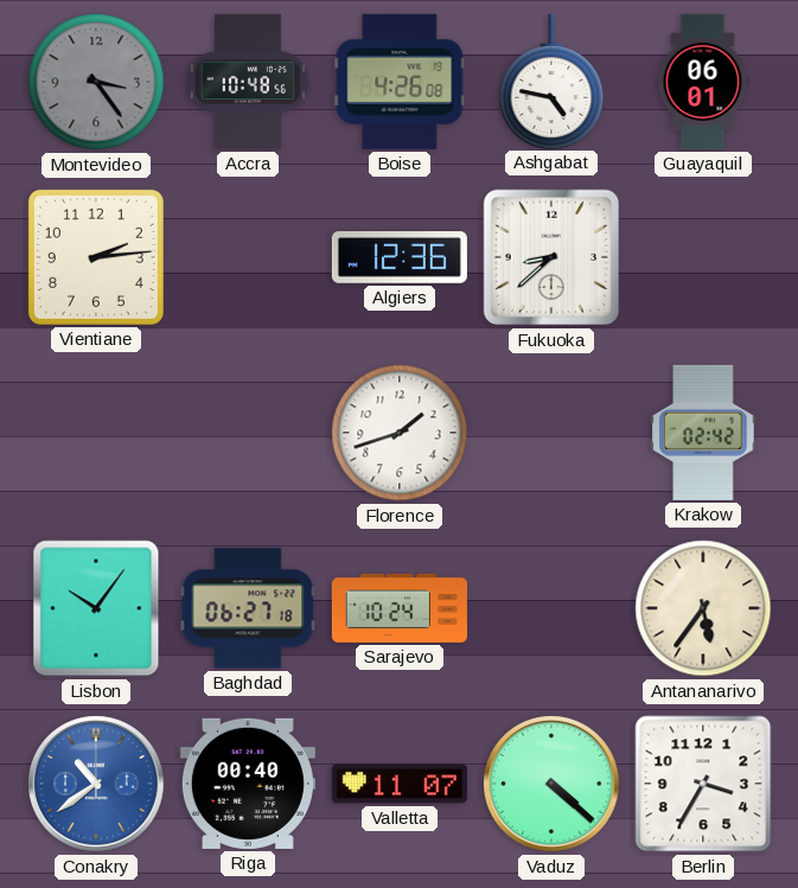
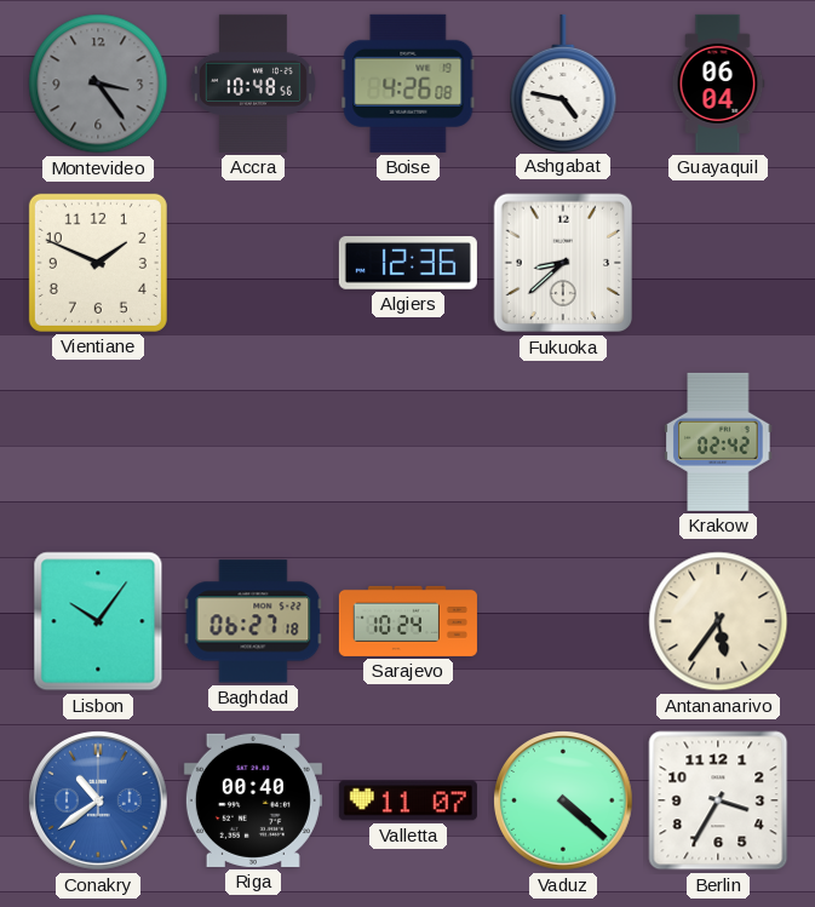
Guayaquil: 06:01 -> 06:04
Vientiane: 2:14 -> 1:49
Florence: 1:42 -> none
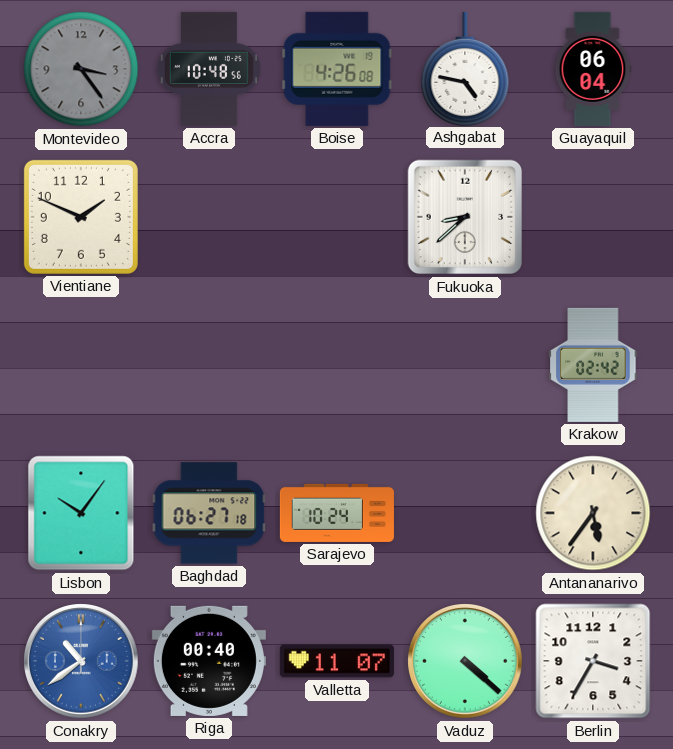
Algiers: 12:36 -> none
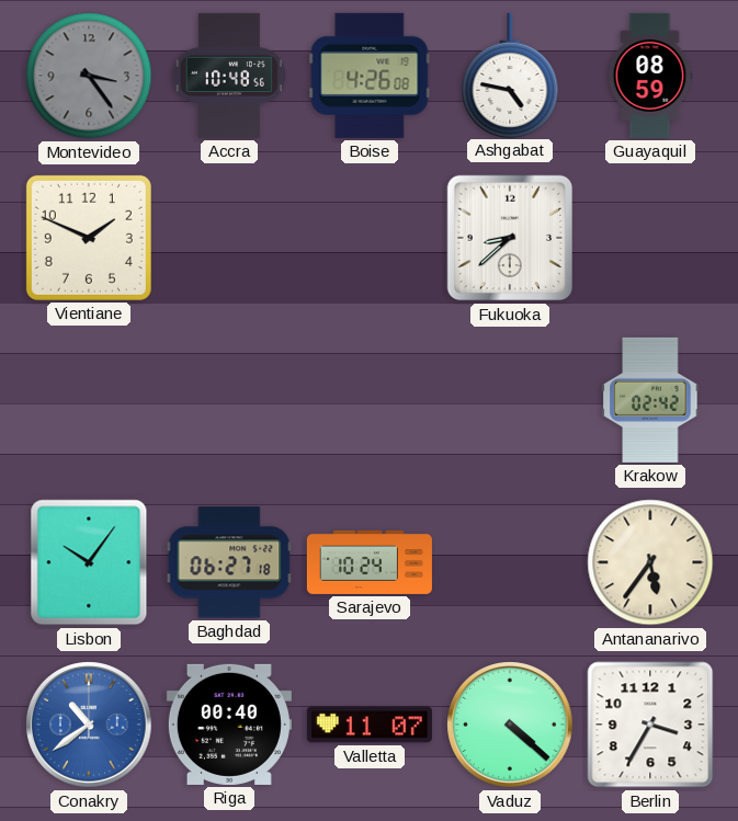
Guayaquil: 06:04 -> 08:59
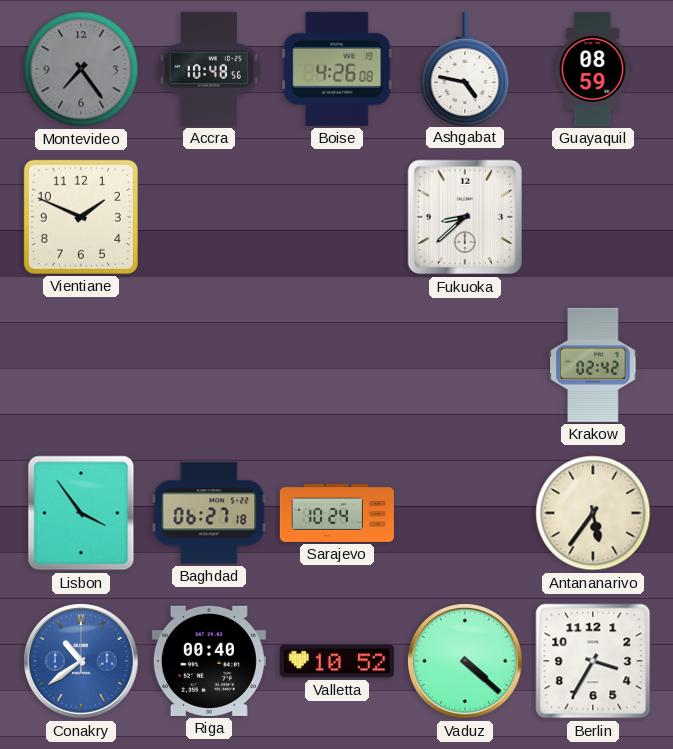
Montevideo: 3:24 -> 7:24
Lisbon: 10:06 -> 3:54
Valletta: 11:07 -> 10:52
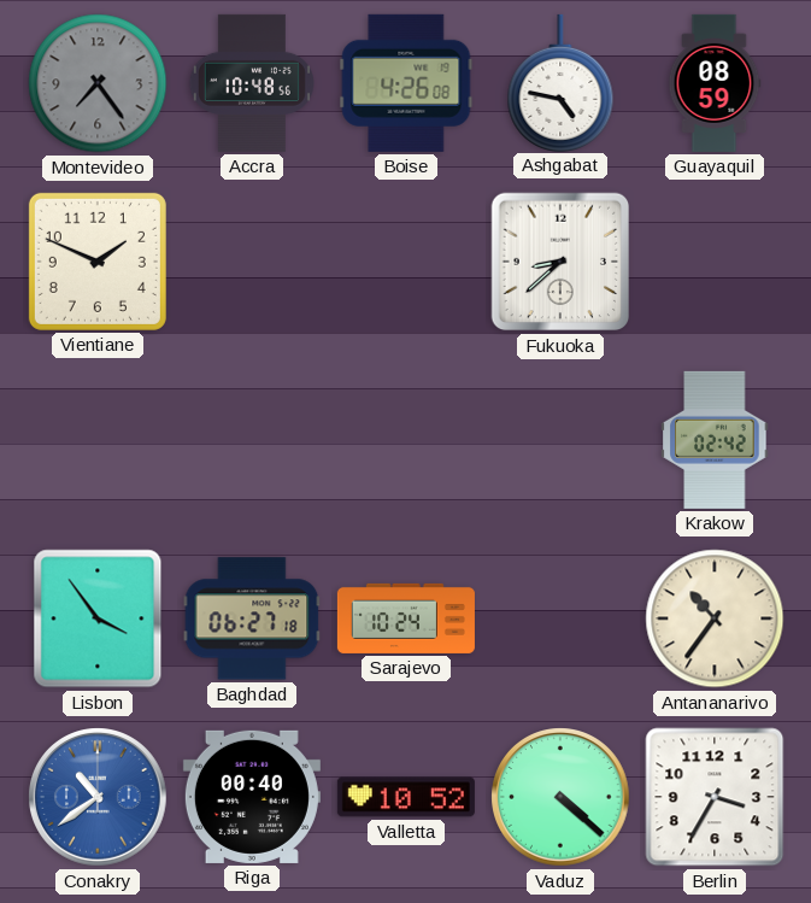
Antananarivo: 5:36 -> 10:36
